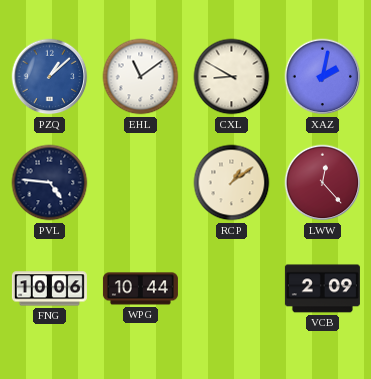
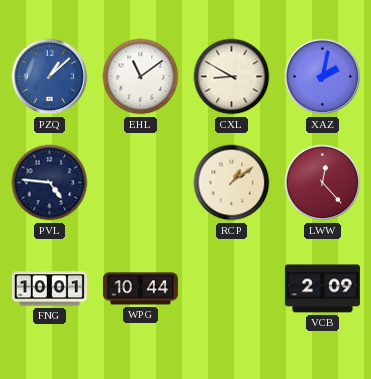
FNG: 10:06 -> 10:01
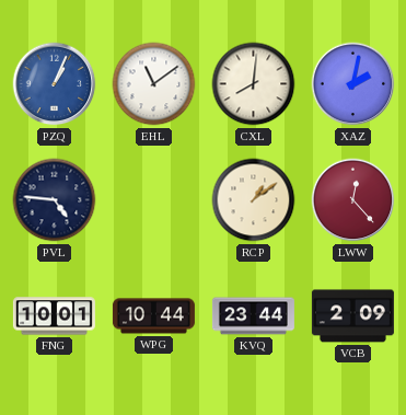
PZQ: 1:08 -> 1:04
CXL: 8:50 -> 8:01
KVQ: none -> 23:44
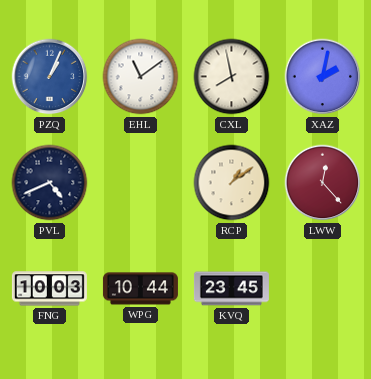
CXL: 8:01 -> 7:58
PVL: 4:46 -> 4:41
FNG: 10:01 -> 10:03
KVQ: 23:44 -> 23:45
VCB: 2:09 -> none
